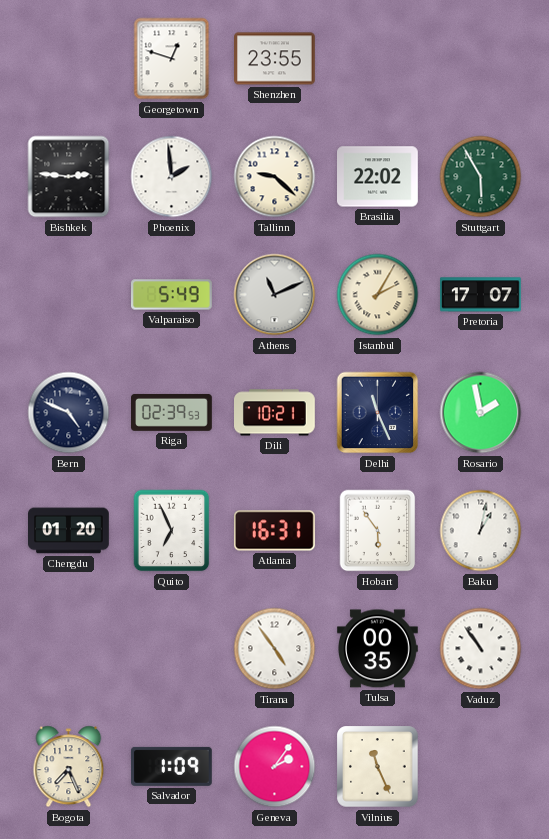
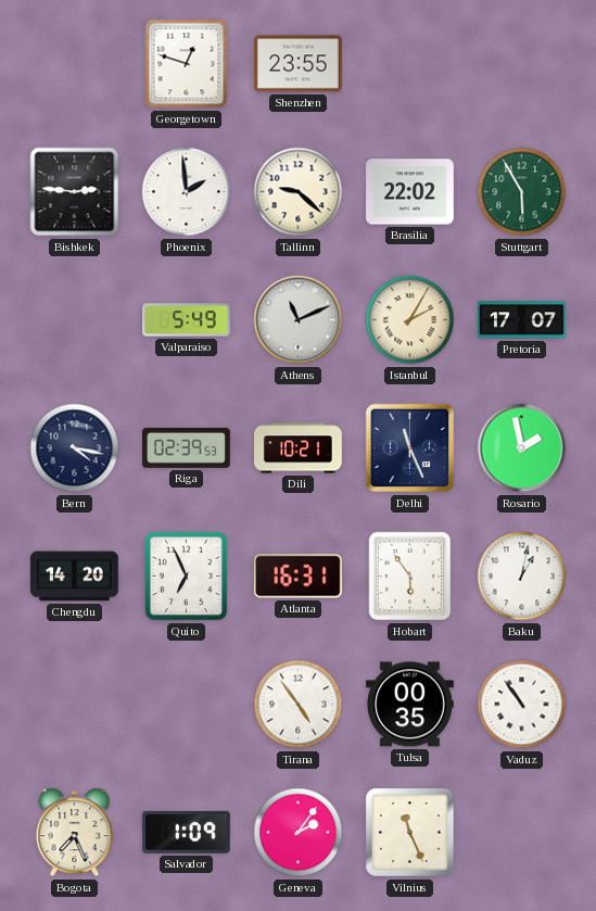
Bern: 4:49 -> 4:17
Chengdu: 01:20 -> 14:20
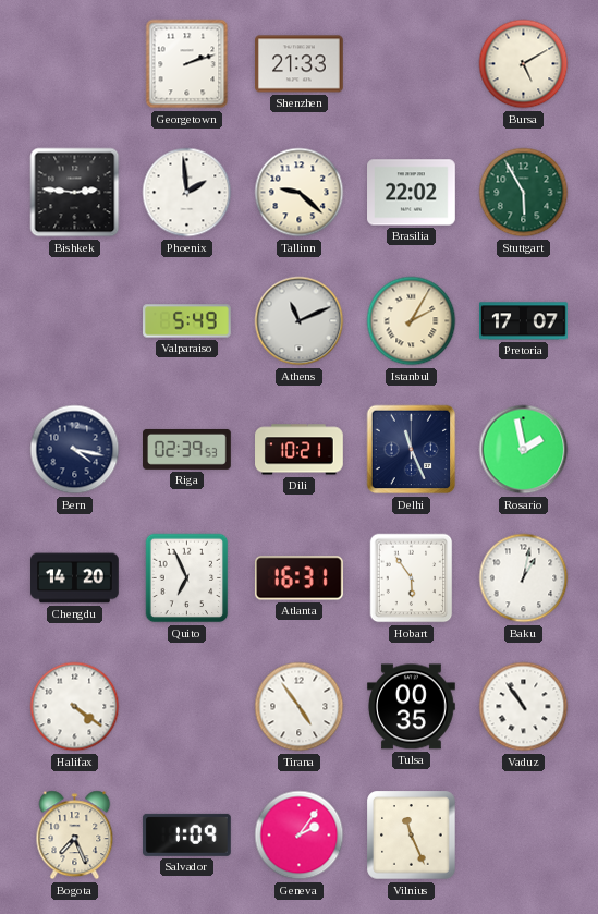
Georgetown: 12:48 -> 2:12
Shenzhen: 23:55 -> 21:33
Bursa: none -> 5:10
Halifax: none -> 4:21
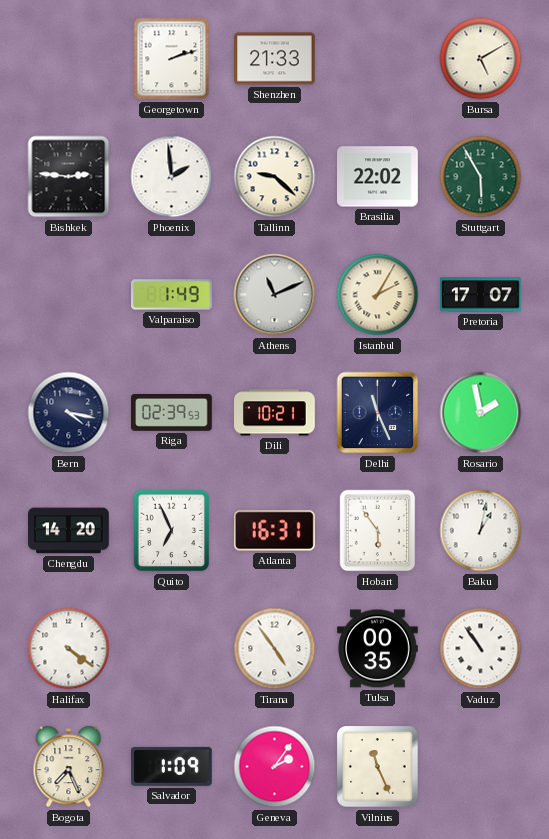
Valparaiso: 5:49 -> 1:49
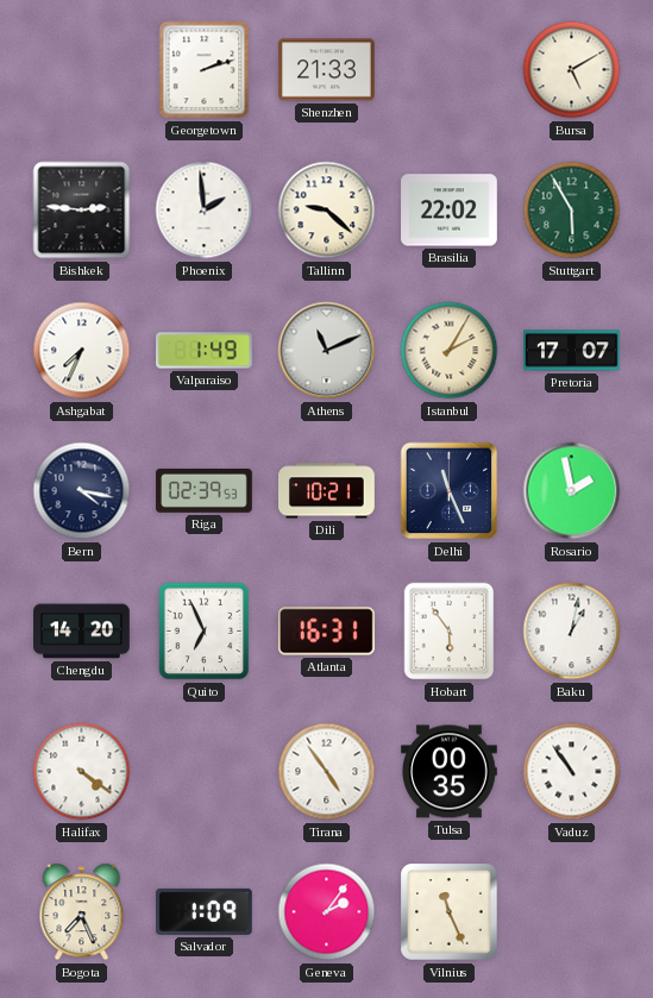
Ashgabat: none -> 7:34
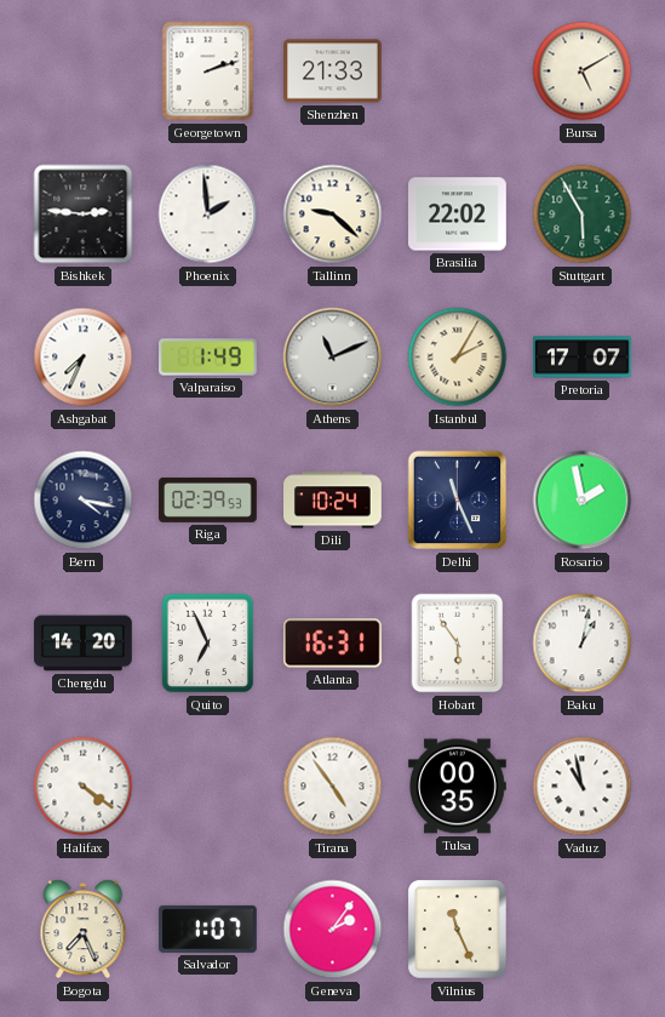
Dili: 10:21 -> 10:24
Vaduz: 10:54 -> 10:58
Salvador: 1:09 -> 1:07
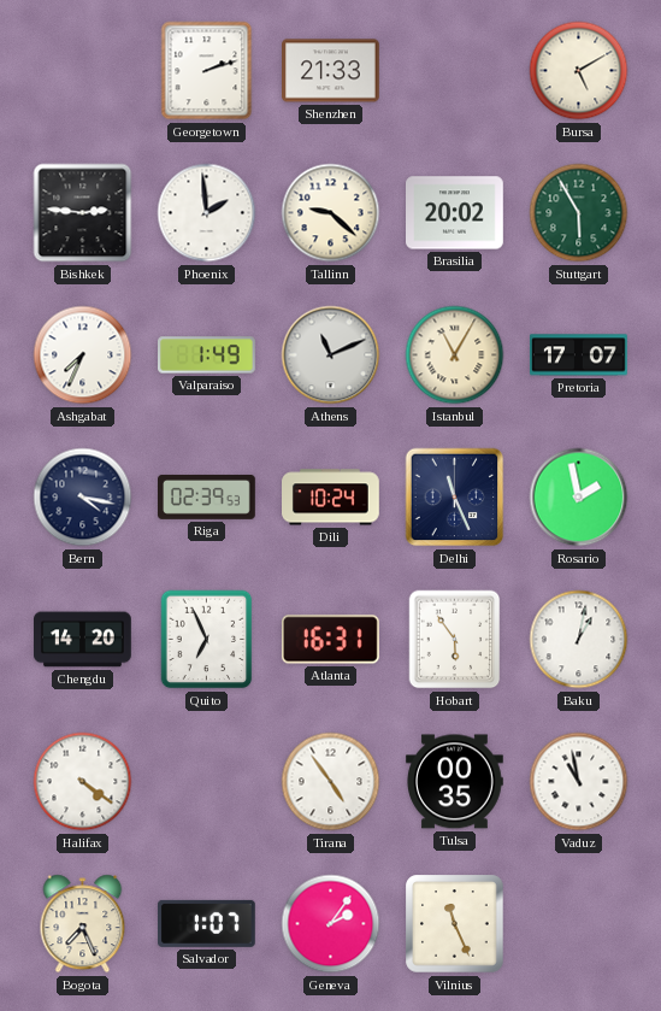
Brasilia: 22:02 -> 20:02
Istanbul: 2:05 -> 11:05
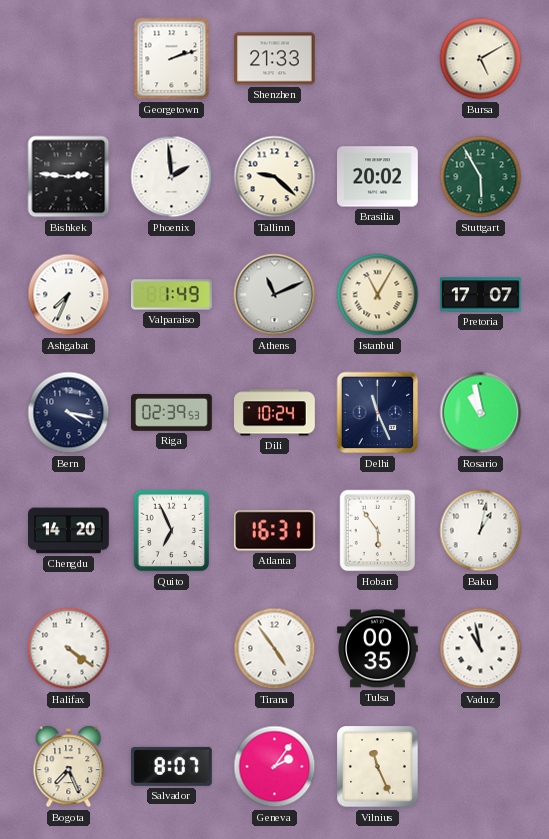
Rosario: 1:58 -> 10:58
Salvador: 1:07 -> 8:07
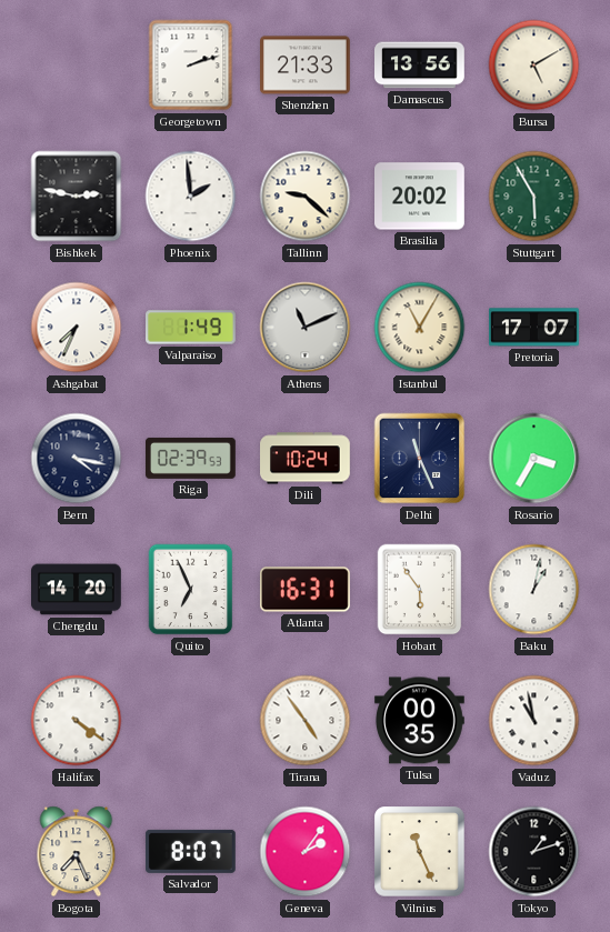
Damascus: none -> 13:56
Bishkek: 2:46 -> 2:47
Rosario: 10:58 -> 3:35
Tokyo: none -> 1:12
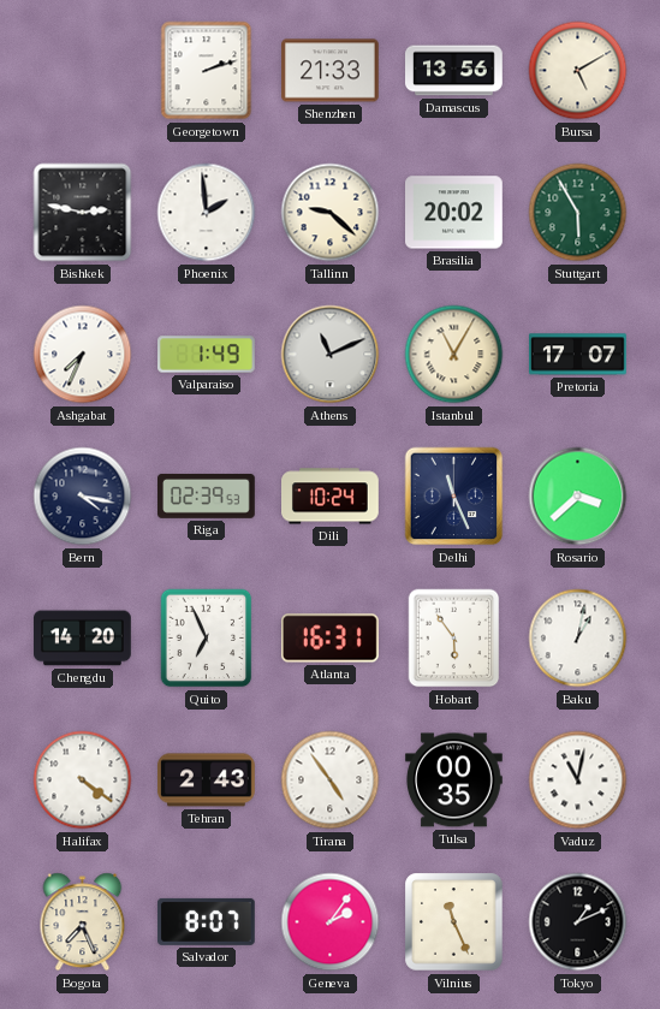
Rosario: 3:35 -> 3:38
Tehran: none -> 2:43
Vaduz: 10:58 -> 11:02
Tokyo: 1:12 -> 1:11
